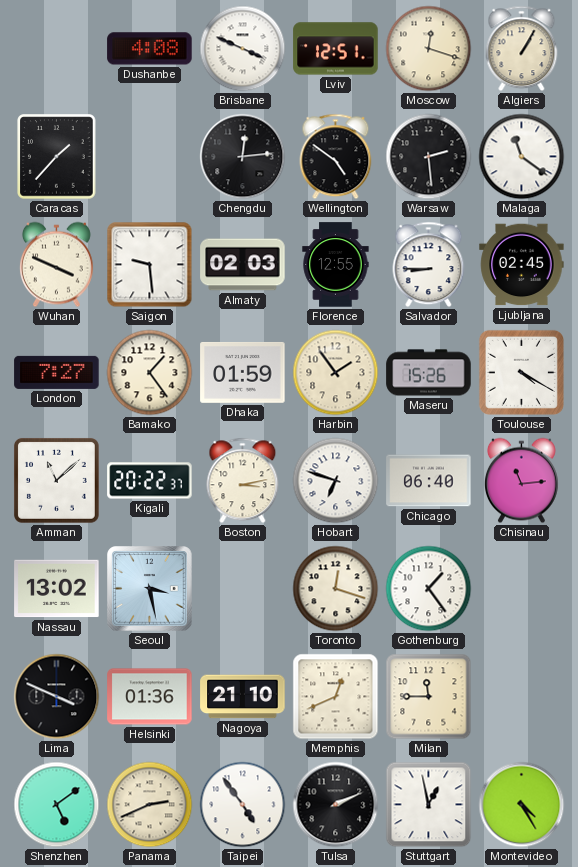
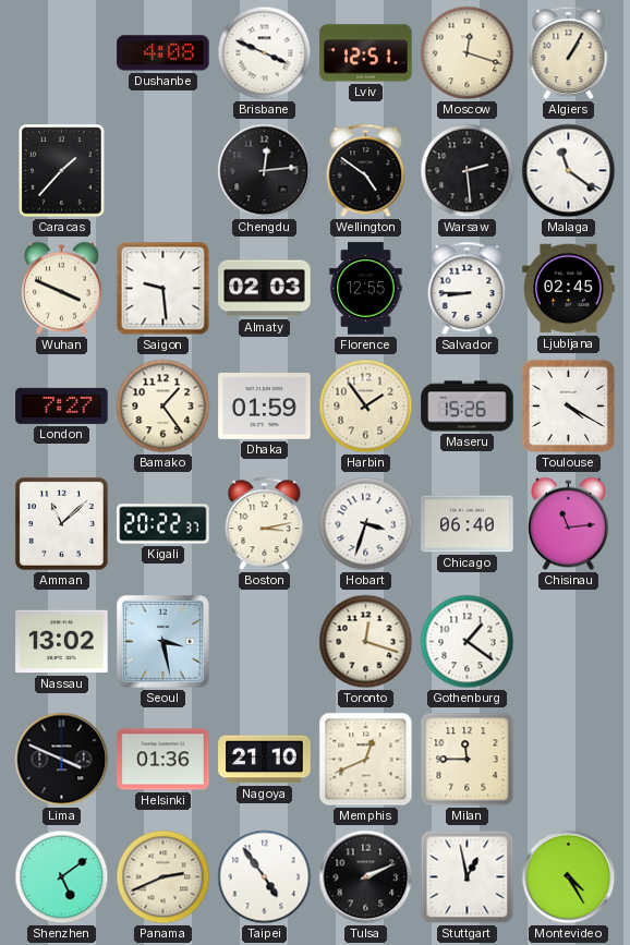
Hobart: 6:48 -> 3:33
Gothenburg: 1:24 -> 1:21
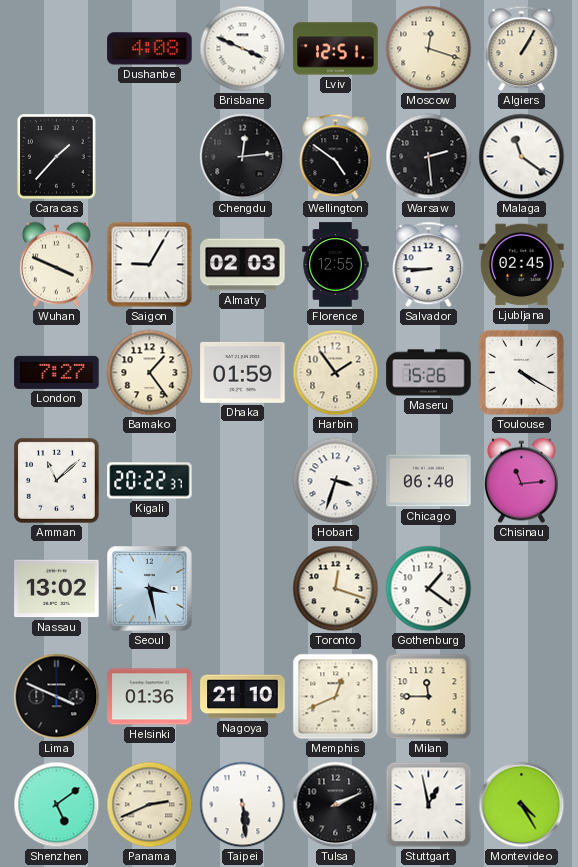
Saigon: 9:29 -> 9:05
Boston: 3:13 -> none
Taipei: 4:54 -> 5:29
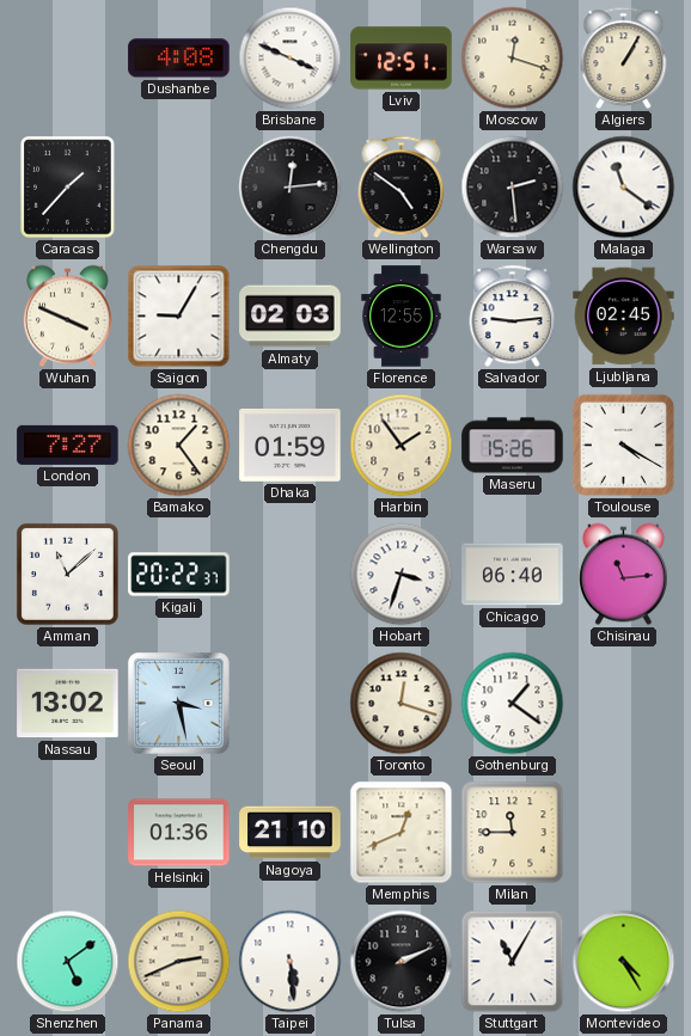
Salvador: 8:45 -> 9:14
Lima: 3:49 -> none
Stuttgart: 12:58 -> 11:05
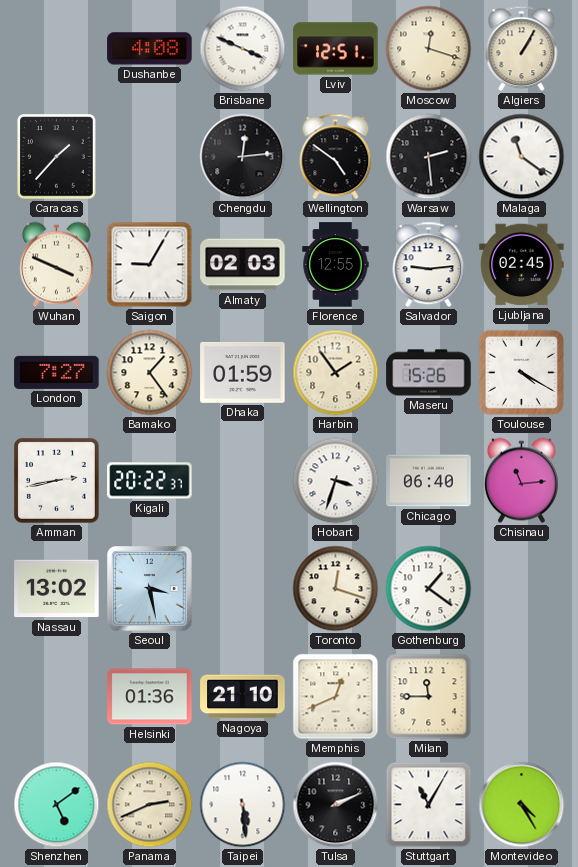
Amman: 11:08 -> 2:43
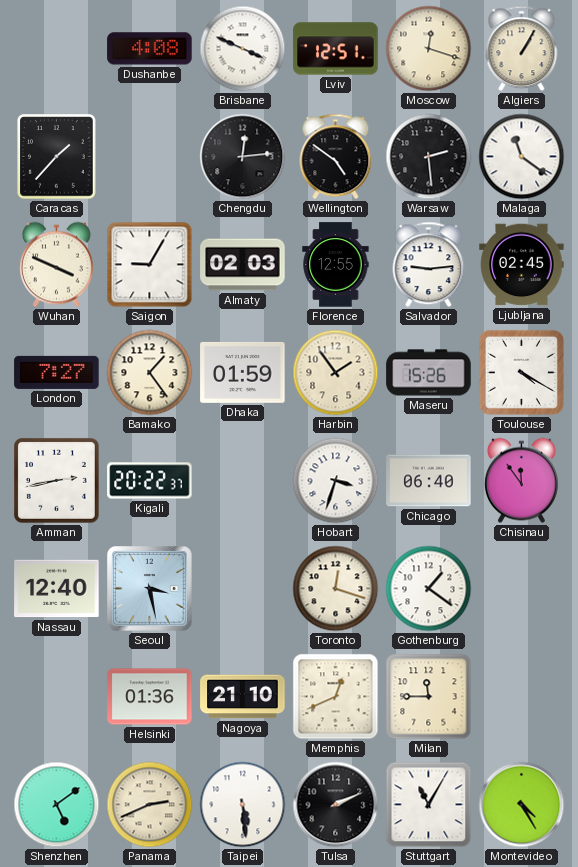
Chisinau: 11:14 -> 11:54
Nassau: 13:02 -> 12:40
